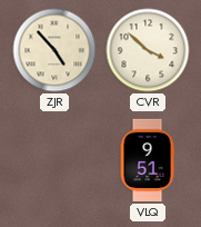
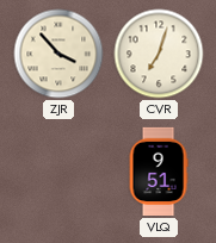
ZJR: 4:53 -> 3:53
CVR: 3:52 -> 7:03
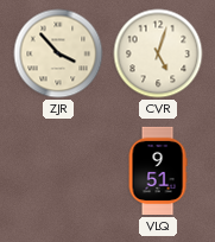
CVR: 7:03 -> 5:03
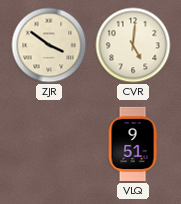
ZJR: 3:53 -> 3:51
CVR: 5:03 -> 5:01
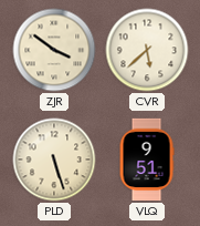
CVR: 5:01 -> 5:38
PLD: none -> 5:27
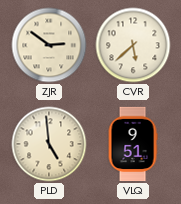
ZJR: 3:51 -> 2:51
PLD: 5:27 -> 4:59
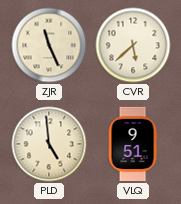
ZJR: 2:51 -> 11:26
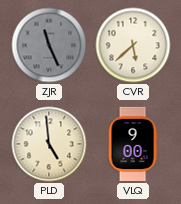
ZJR dial: cream -> grey
VLQ: 9:51 -> 9:00
